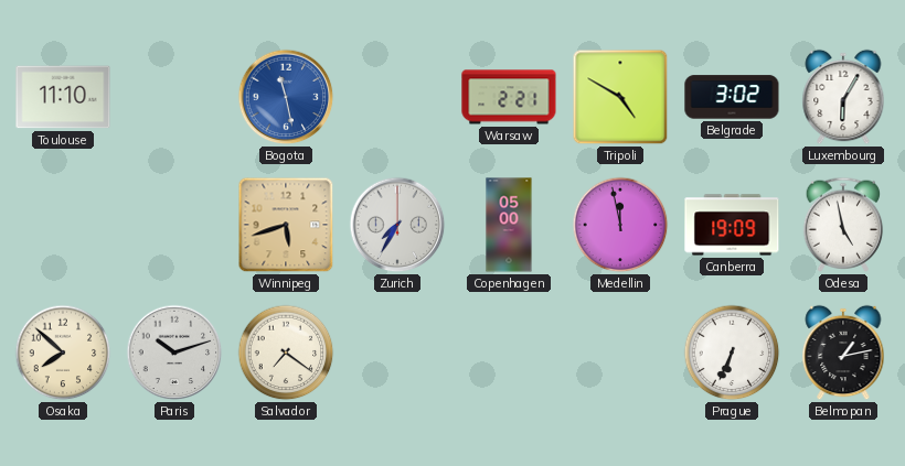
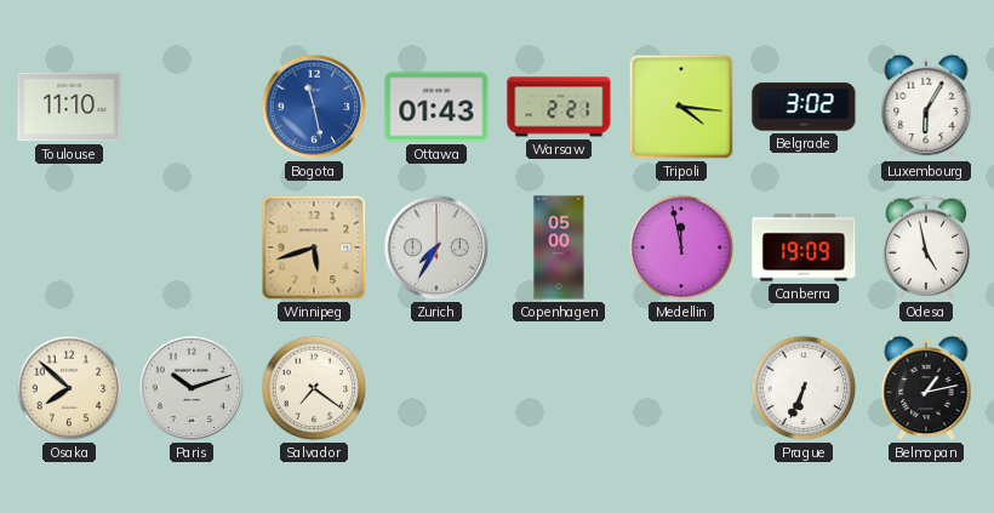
Ottawa: none -> 01:43
Tripoli: 4:50 -> 4:16
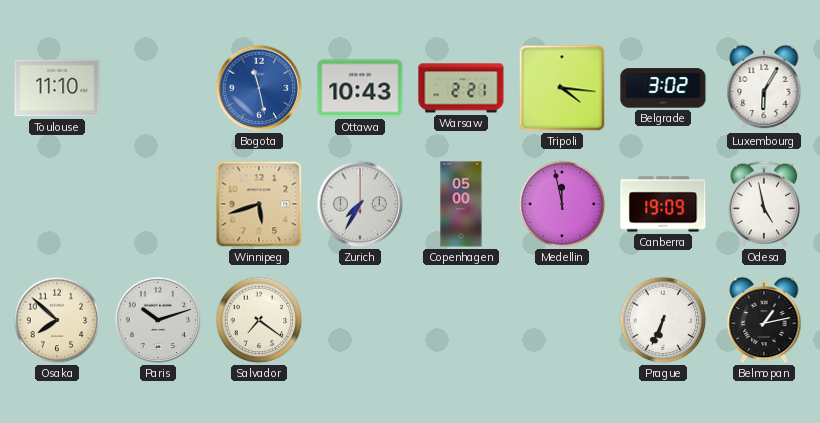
Ottawa: 01:43 -> 10:43
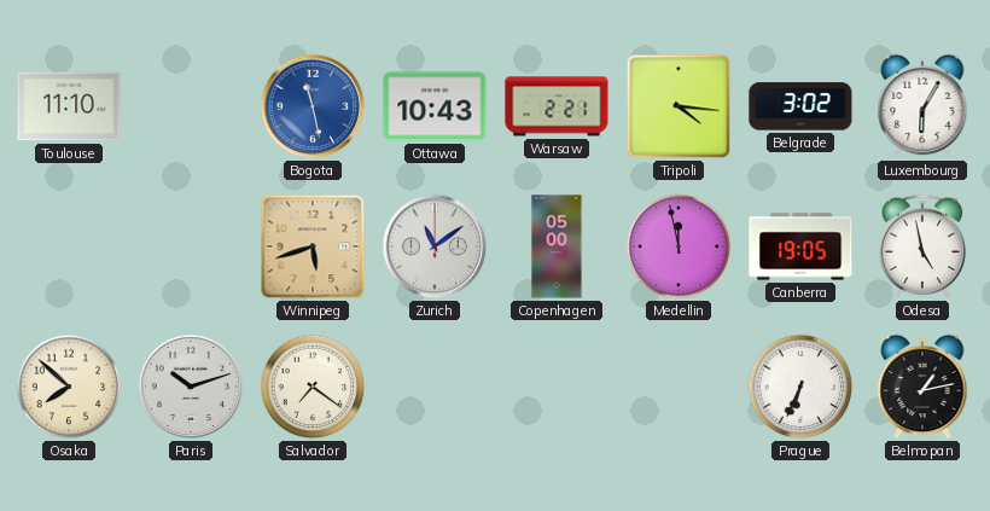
Zurich: 7:35 -> 11:09
Canberra: 19:09 -> 19:05
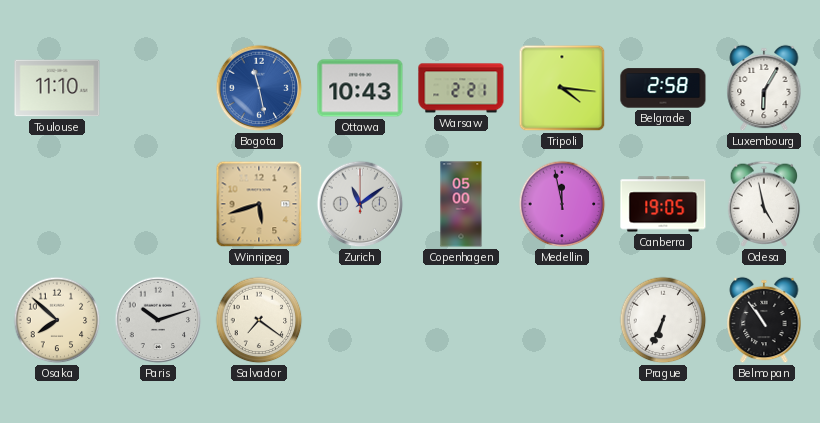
Belgrade: 3:02 -> 2:58
Belmopan: 1:13 -> 10:54
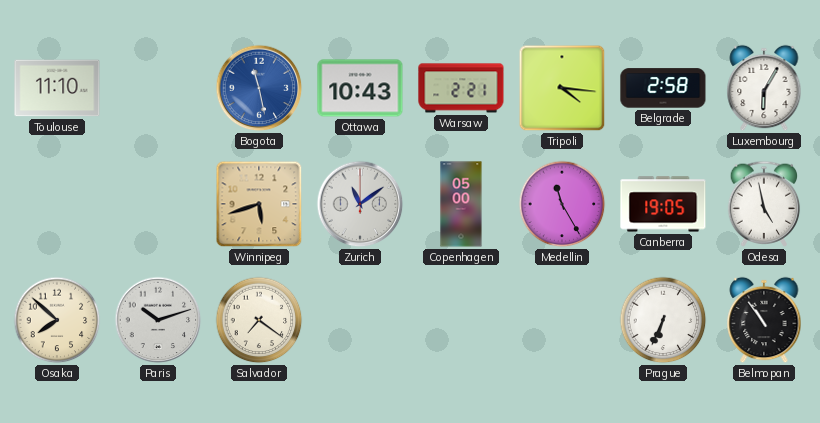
Medellin: 11:58 -> 11:25
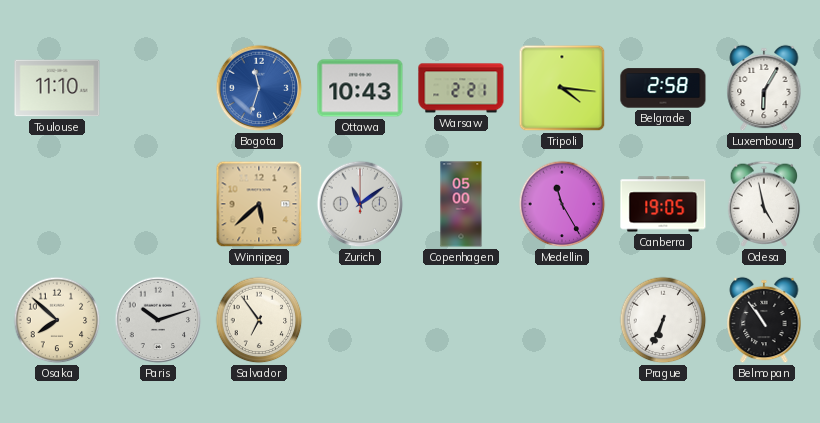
Bogota: 11:28 -> 11:33
Winnipeg: 5:42 -> 5:38
Salvador: 7:21 -> 6:54
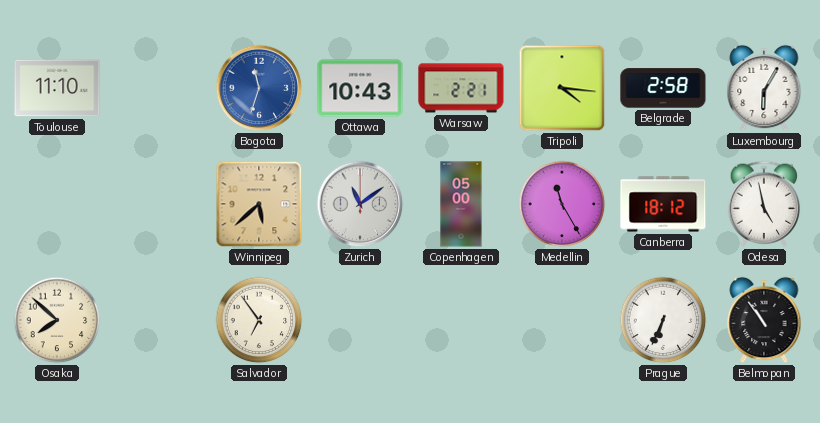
Canberra: 19:05 -> 18:12
Paris: 10:12 -> none
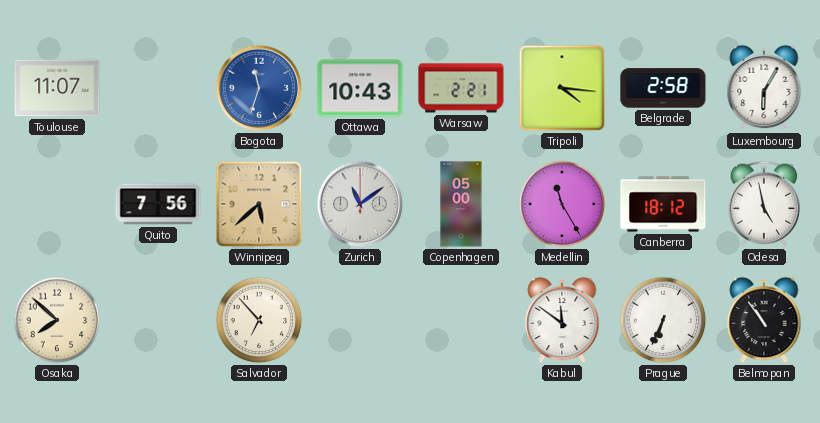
Toulouse: 11:10 -> 11:07
Quito: none -> 7:56
Salvador: 6:54 -> 6:53
Kabul: none -> 11:51
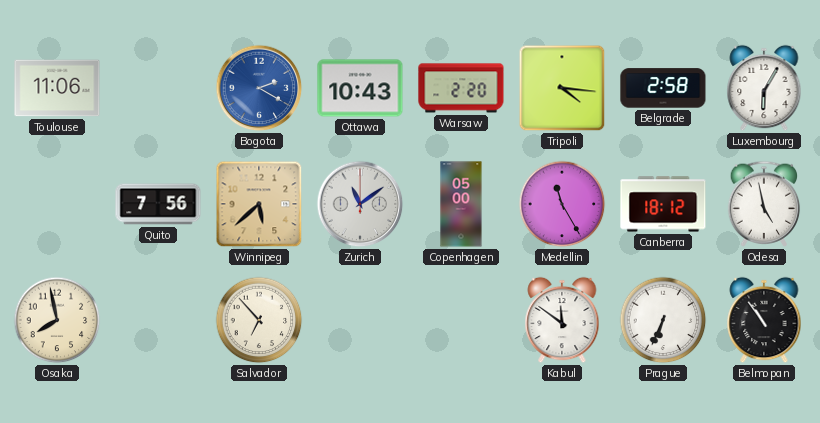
Toulouse: 11:07 -> 11:06
Bogota: 11:33 -> 2:20
Warsaw: 2:21 -> 2:20
Osaka: 7:52 -> 7:58
